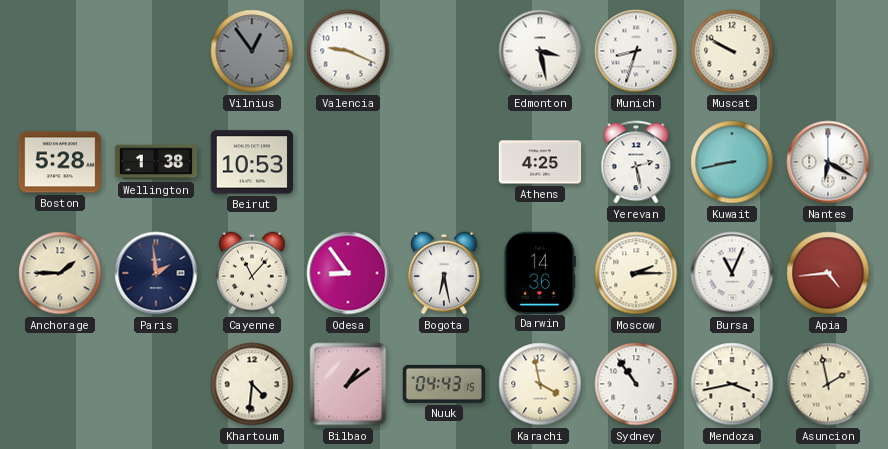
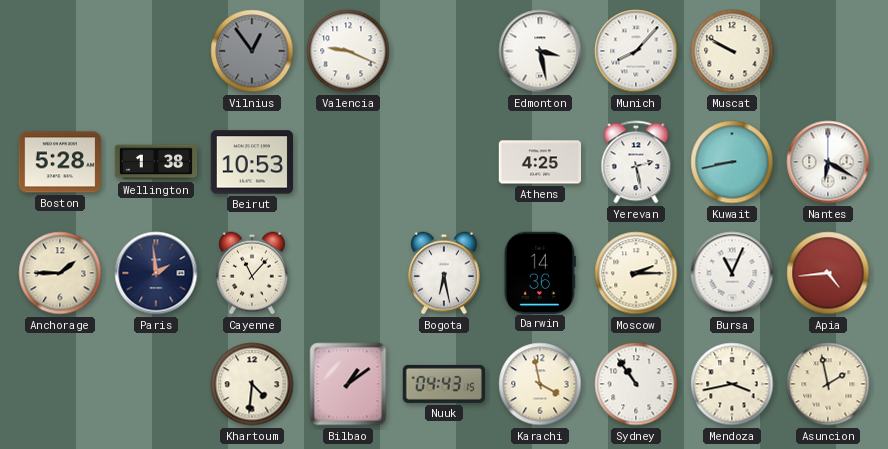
Munich: 8:33 -> 8:07
Odesa: 8:54 -> none
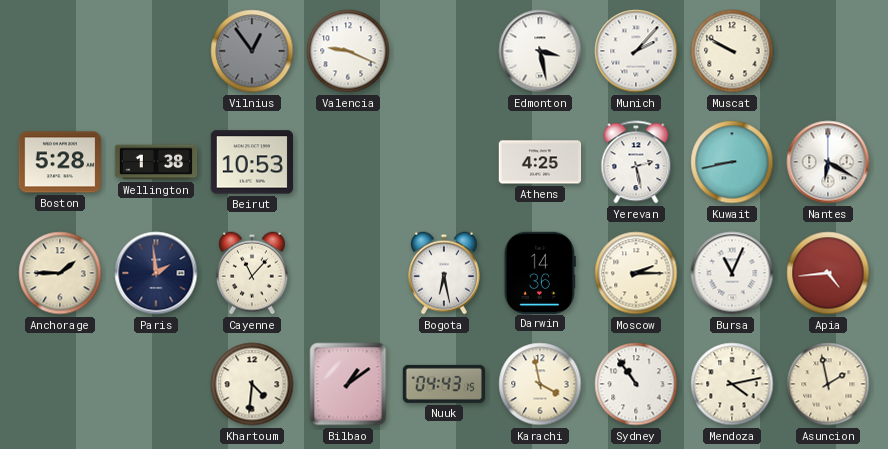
Munich: 8:07 -> 2:07
Mendoza: 3:43 -> 4:13
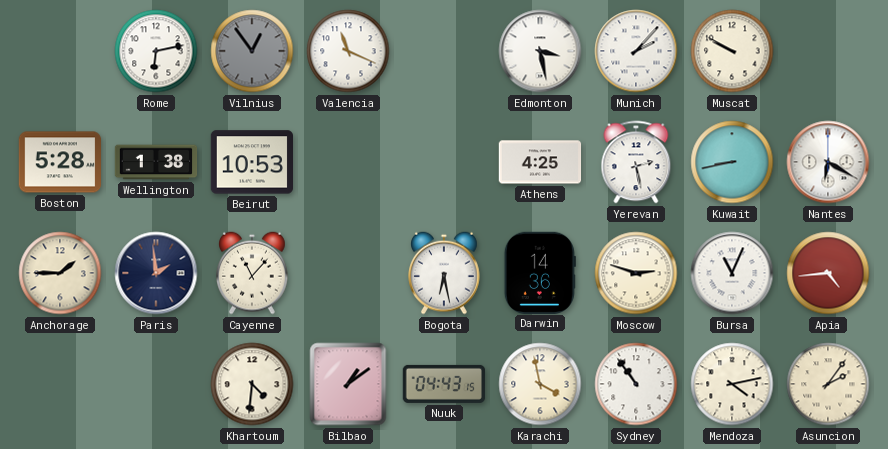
Rome: none -> 6:13
Valencia: 9:19 -> 11:19
Moscow: 2:15 -> 2:48
Asuncion: 1:58 -> 2:06
